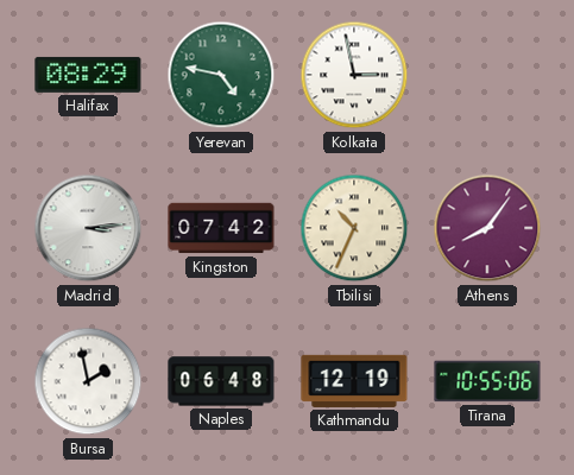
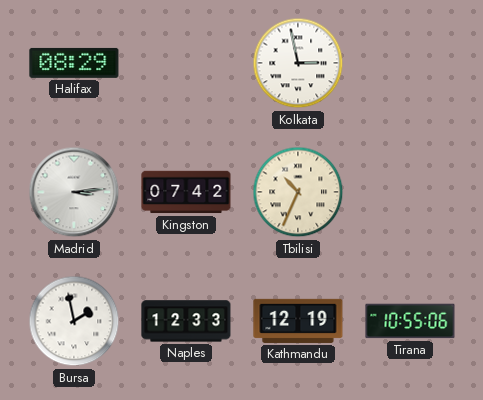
Yerevan: 4:47 -> none
Athens: 8:06 -> none
Naples: 06:48 -> 12:33
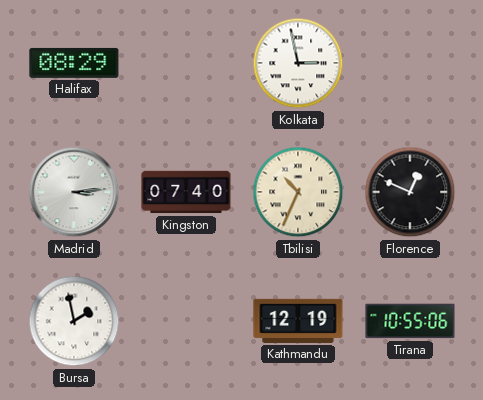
Kingston: 07:42 -> 07:40
Florence: none -> 12:49
Naples: 12:33 -> none
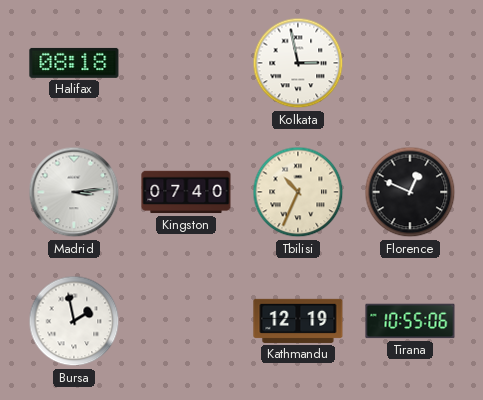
Halifax: 08:29 -> 08:18
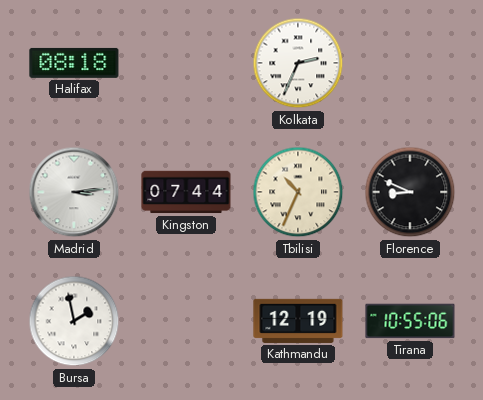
Kolkata: 2:58 -> 2:34
Kingston: 07:40 -> 07:44
Florence: 12:49 -> 8:49
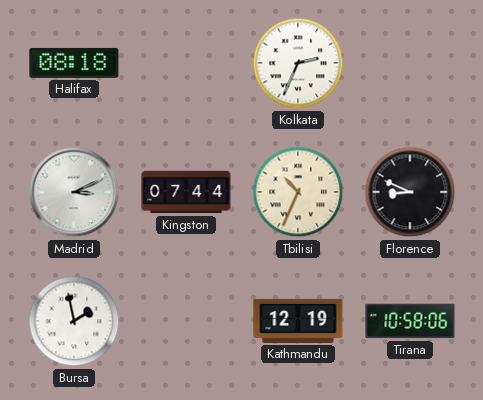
Madrid: 3:14 -> 3:11
Tirana: 10:55 -> 10:58
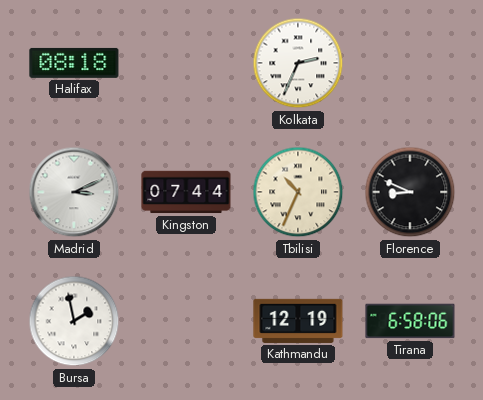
Tirana: 10:58 -> 6:58
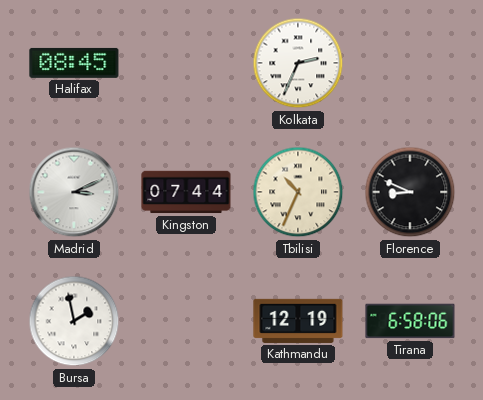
Halifax: 08:18 -> 08:45
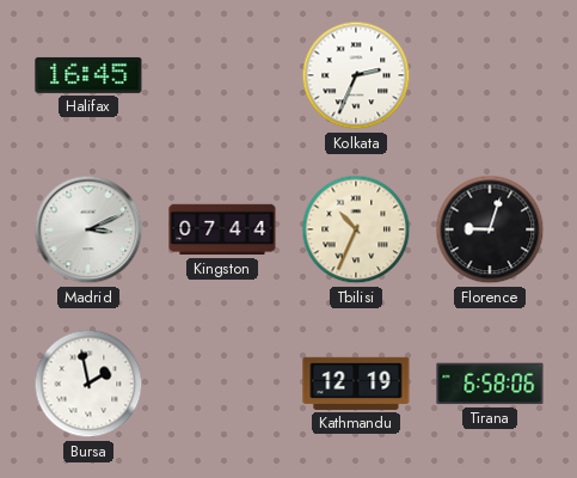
Halifax: 08:45 -> 16:45
Florence: 8:49 -> 9:03
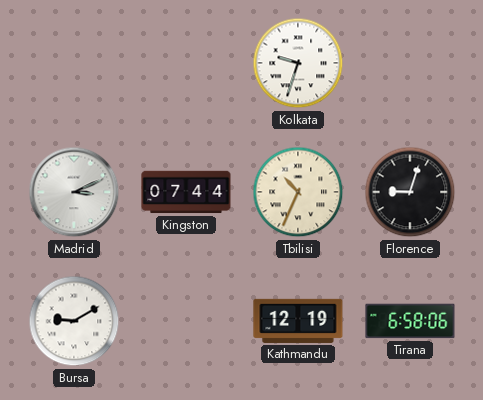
Halifax: 16:45 -> none
Kolkata: 2:34 -> 9:33
Bursa: 1:58 -> 9:10
